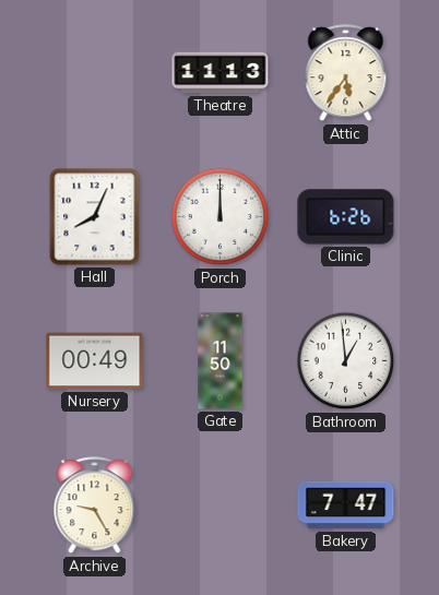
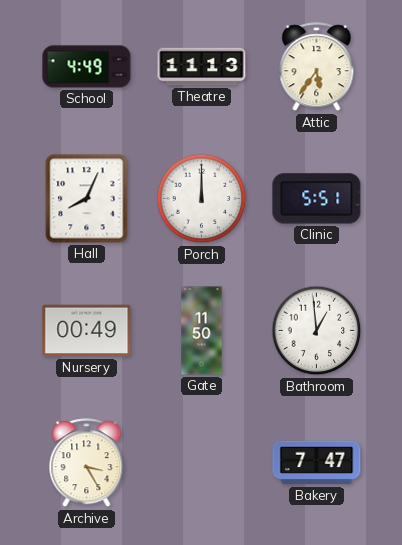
School: none -> 4:49
Clinic: 6:26 -> 5:51
Archive: 9:25 -> 3:25
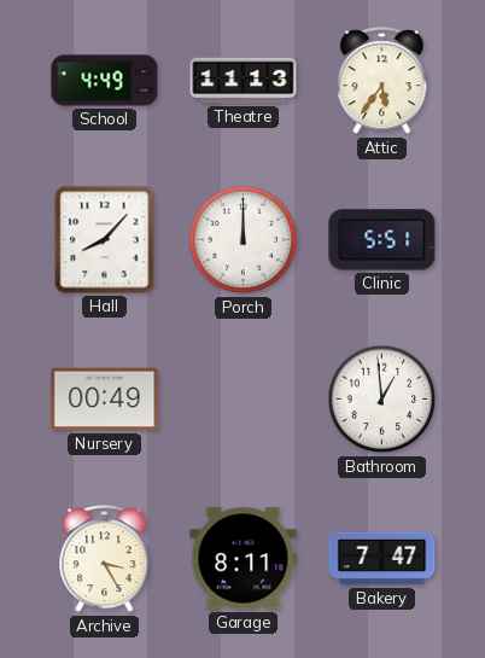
Hall: 8:04 -> 8:07
Gate: 11:50 -> none
Garage: none -> 8:11
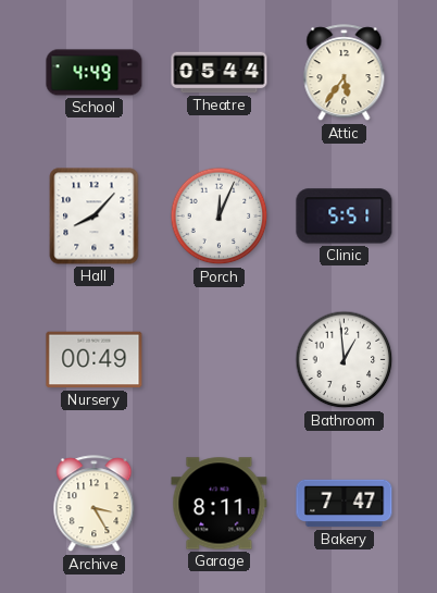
Theatre: 11:13 -> 05:44
Porch: 12:00 -> 12:04
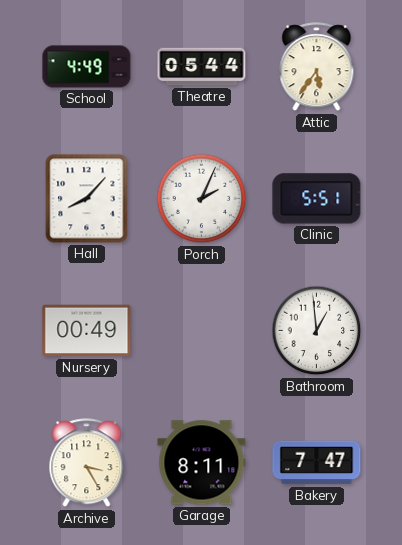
Porch: 12:04 -> 2:04
